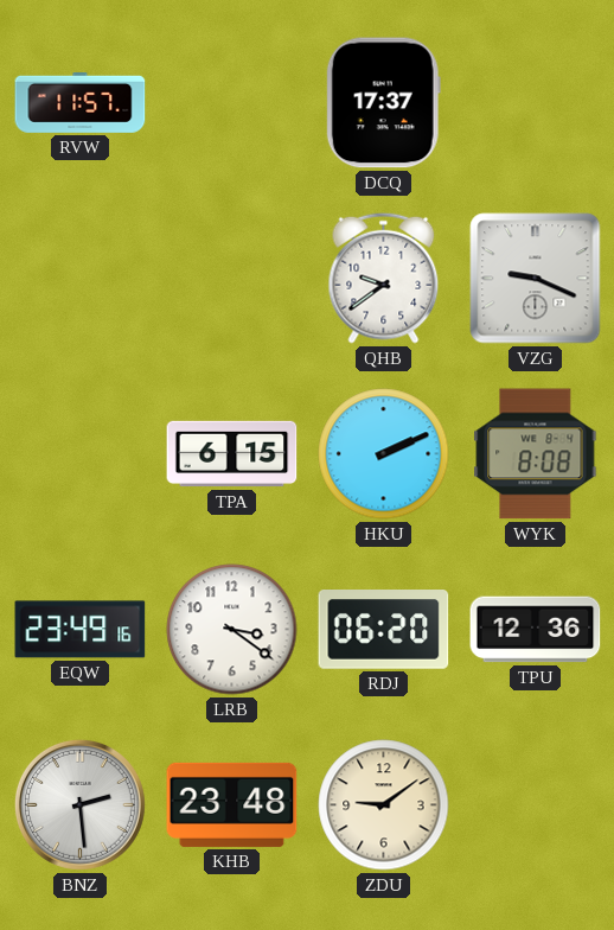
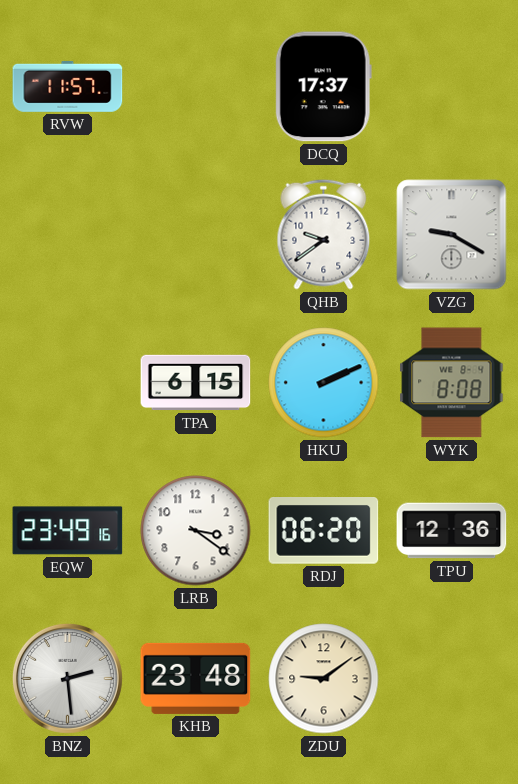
VZG: 9:19 -> 9:20
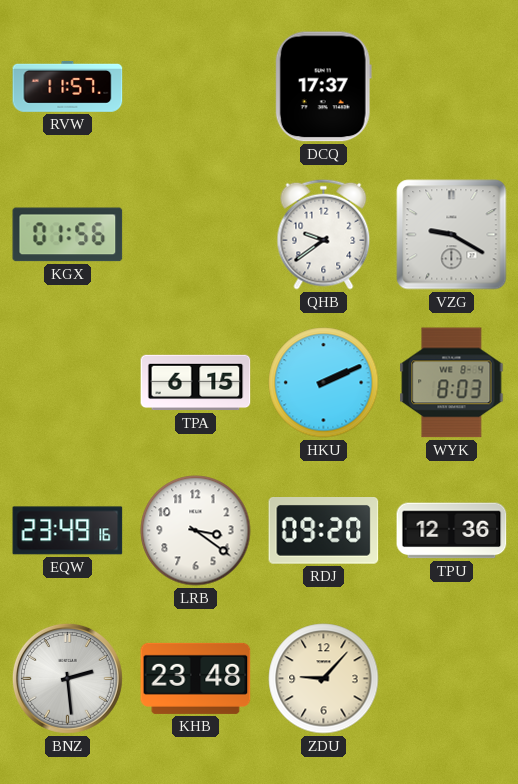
KGX: none -> 01:56
WYK: 8:08 -> 8:03
RDJ: 06:20 -> 09:20
ZDU: 9:09 -> 9:07
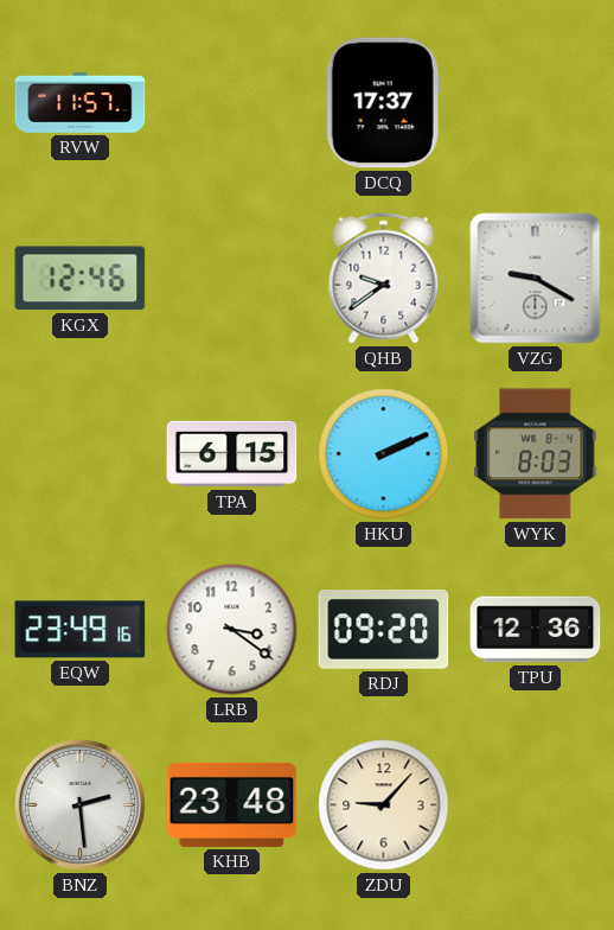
KGX: 01:56 -> 12:46
